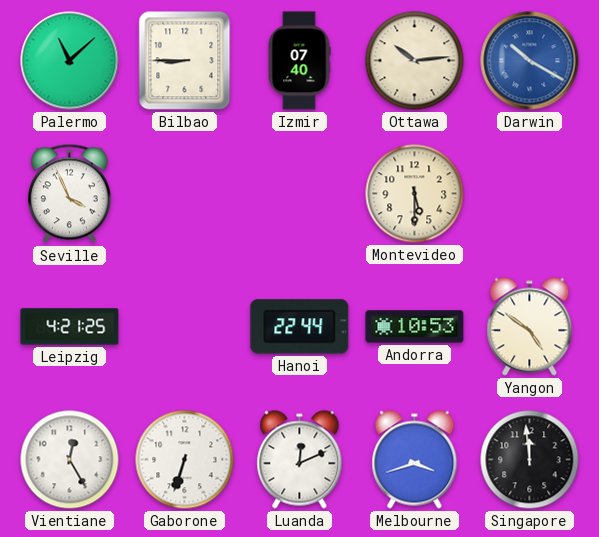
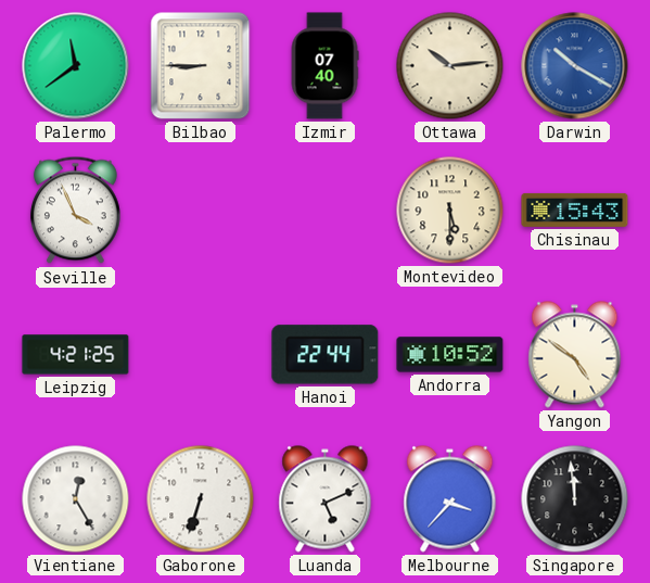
Palermo: 11:08 -> 11:39
Chisinau: none -> 15:43
Andorra: 10:53 -> 10:52
Luanda: 12:11 -> 5:11
Melbourne: 3:42 -> 3:37
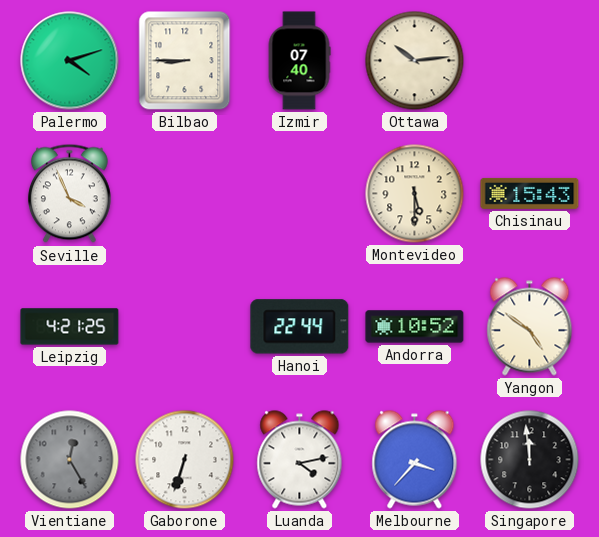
Palermo: 11:39 -> 4:12
Darwin: 10:20 -> none
Vientiane dial: white -> grey
Luanda: 5:11 -> 4:13
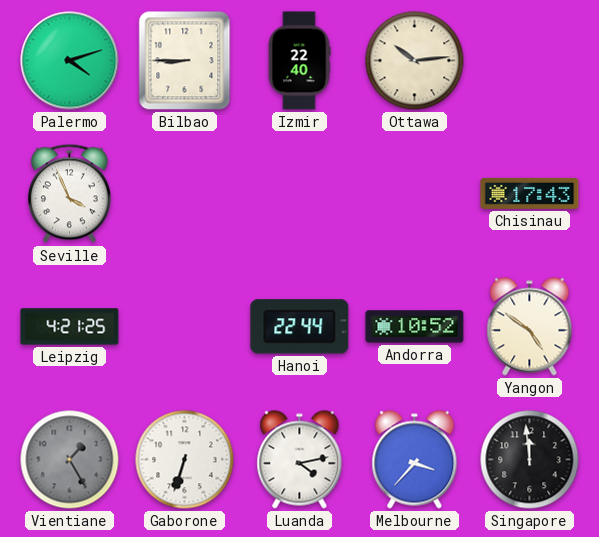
Izmir: 07:40 -> 22:40
Montevideo: 5:30 -> none
Chisinau: 15:43 -> 17:43
Vientiane: 12:25 -> 1:25
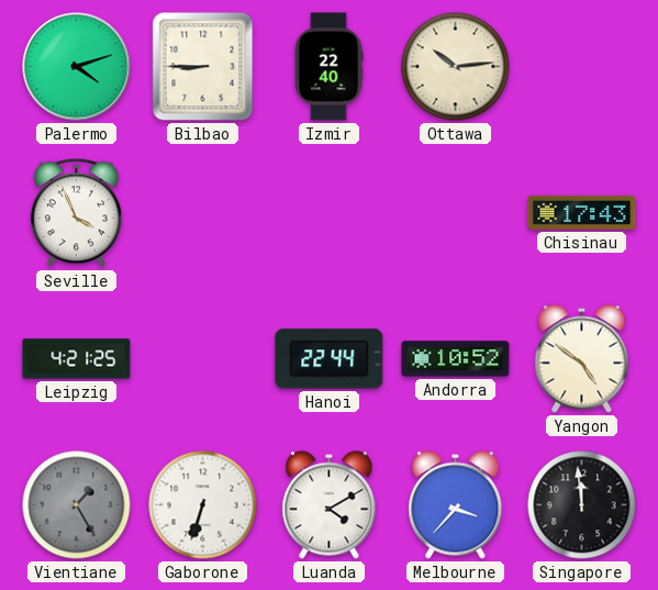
Luanda: 4:13 -> 4:10
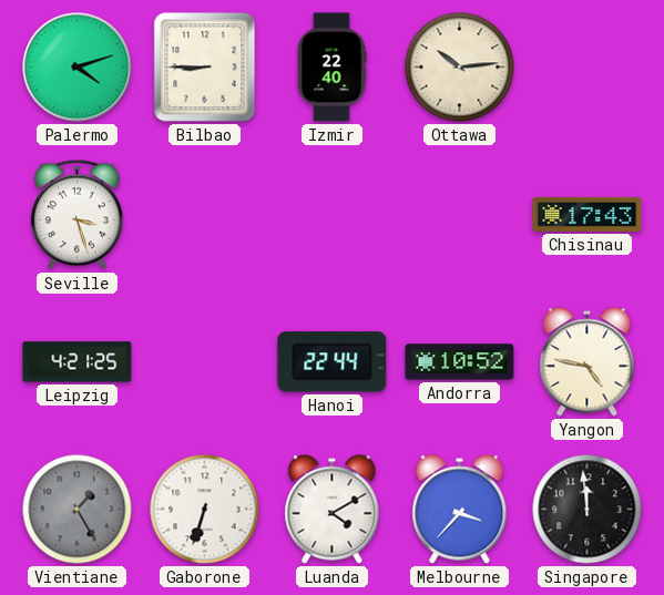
Seville: 3:56 -> 3:27
Yangon: 4:51 -> 4:47
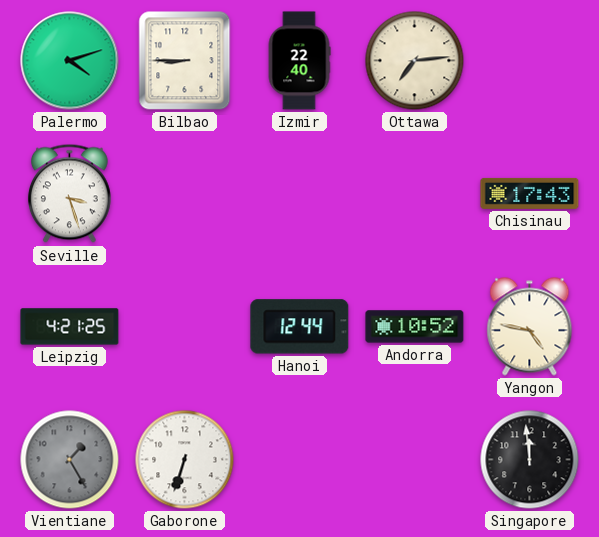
Ottawa: 10:14 -> 7:14
Hanoi: 22:44 -> 12:44
Luanda: 4:10 -> none
Melbourne: 3:37 -> none
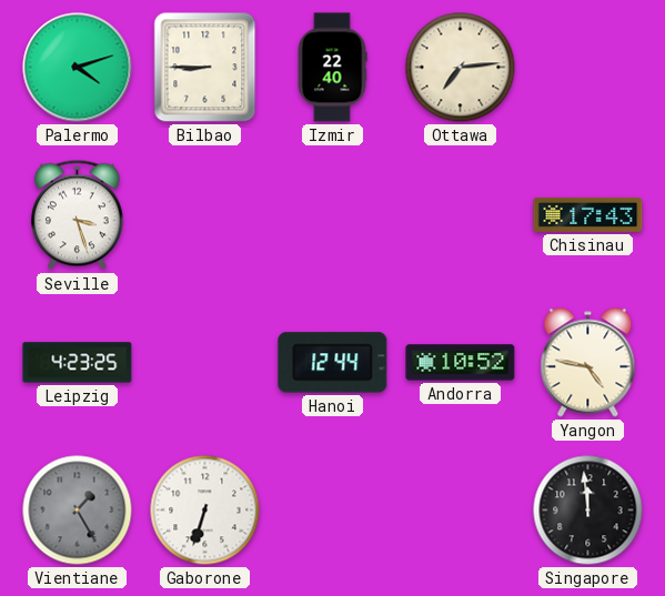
Leipzig: 4:21 -> 4:23
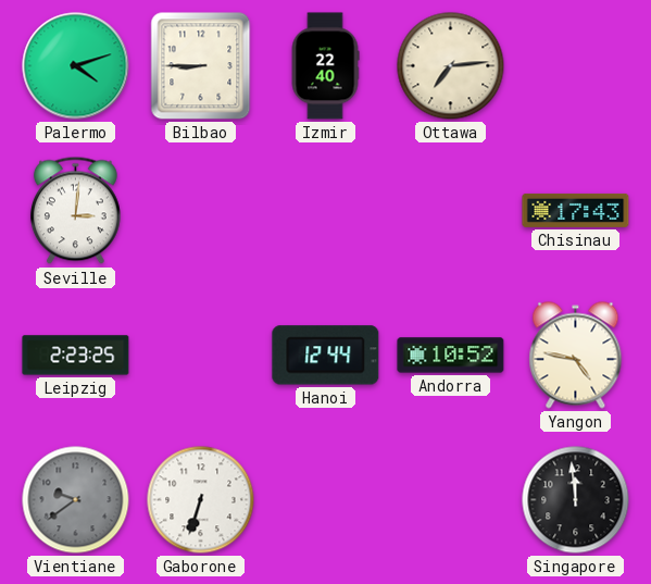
Seville: 3:27 -> 3:01
Leipzig: 4:23 -> 2:23
Vientiane: 1:25 -> 9:39
